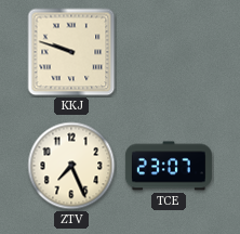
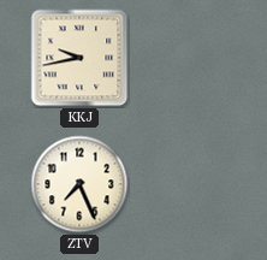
KKJ: 9:48 -> 9:43
TCE: 23:07 -> none
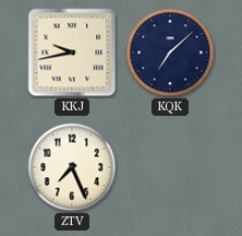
KQK: none -> 7:08
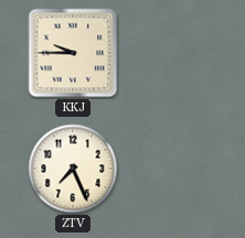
KKJ: 9:43 -> 9:45
KQK: 7:08 -> none
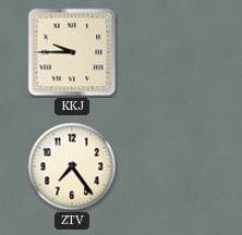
ZTV: 7:26 -> 7:24
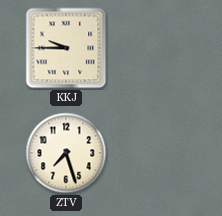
ZTV: 7:24 -> 7:27
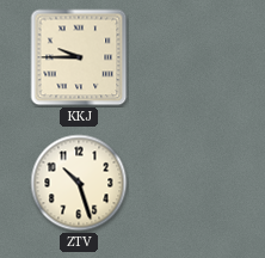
ZTV: 7:27 -> 10:27
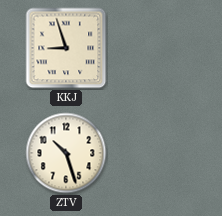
KKJ: 9:45 -> 8:57
